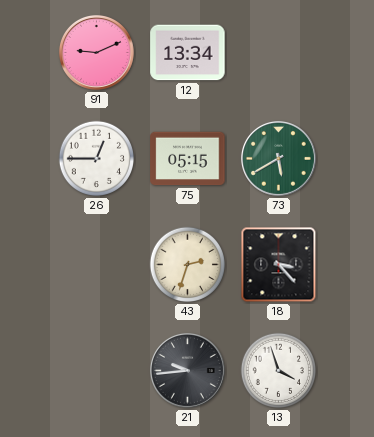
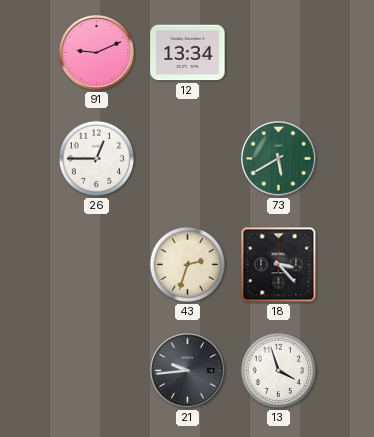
75: 05:15 -> none
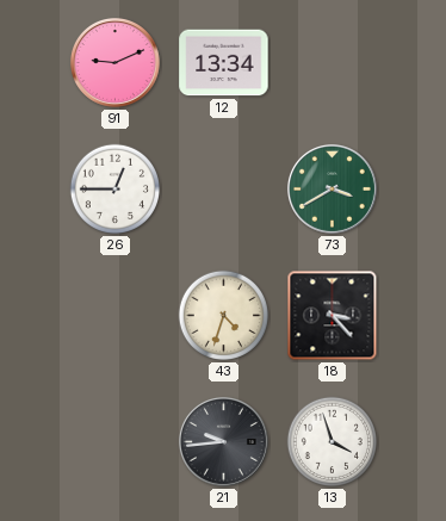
73: 5:40 -> 3:40
43: 2:33 -> 4:33
